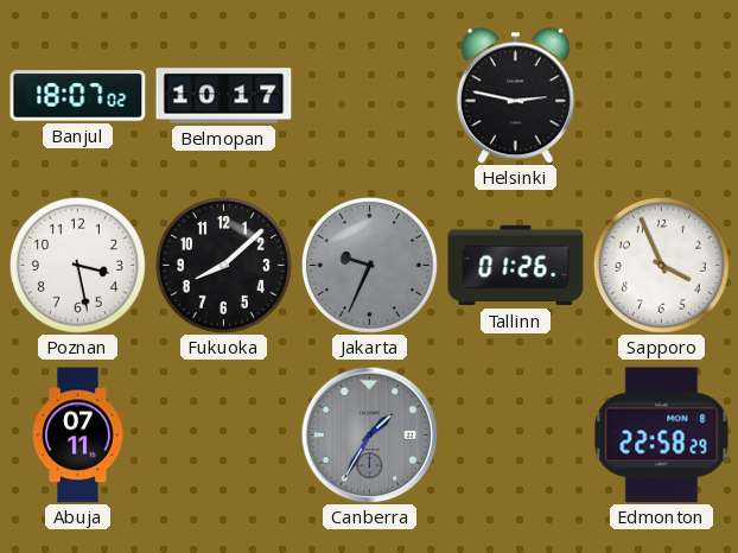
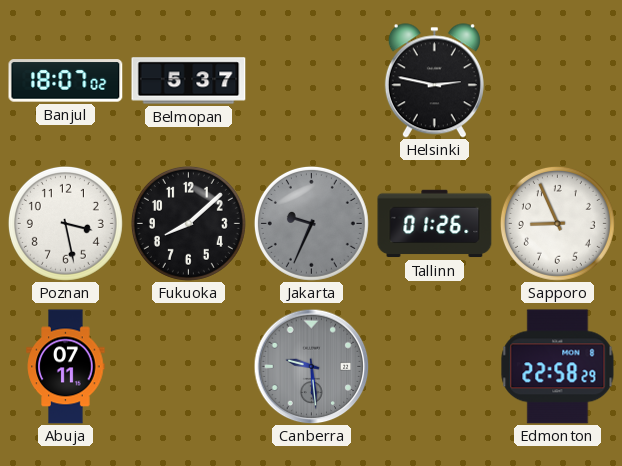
Belmopan: 10:17 -> 5:37
Sapporo: 3:56 -> 8:56
Canberra: 1:35 -> 9:29
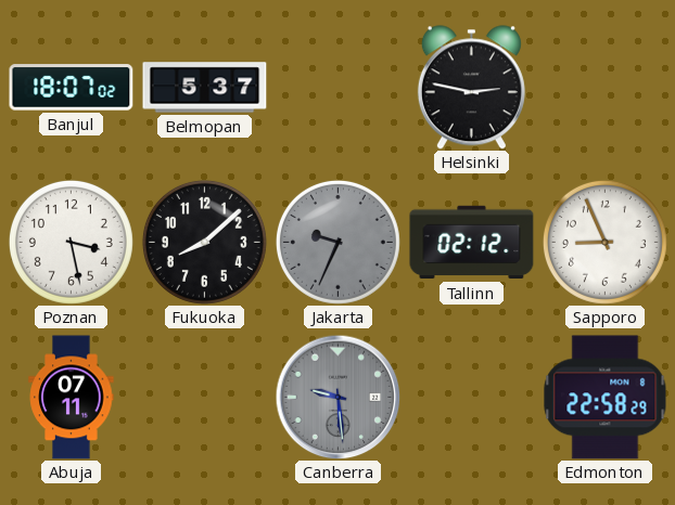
Tallinn: 01:26 -> 02:12
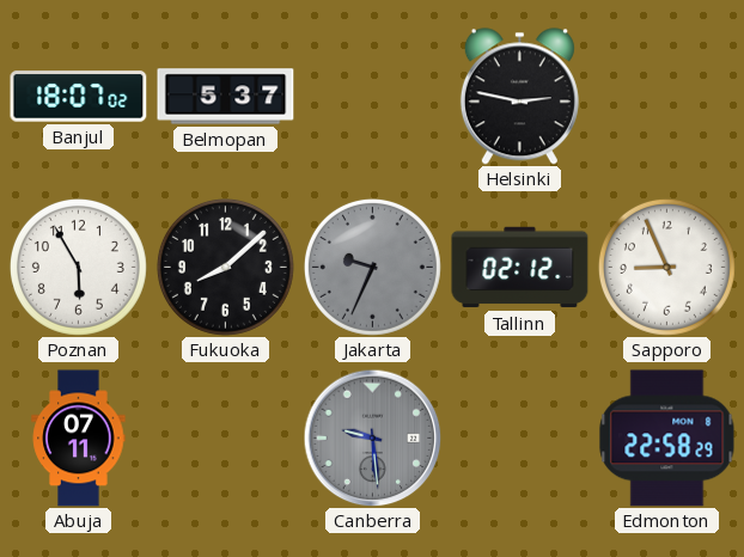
Poznan: 3:28 -> 5:55
